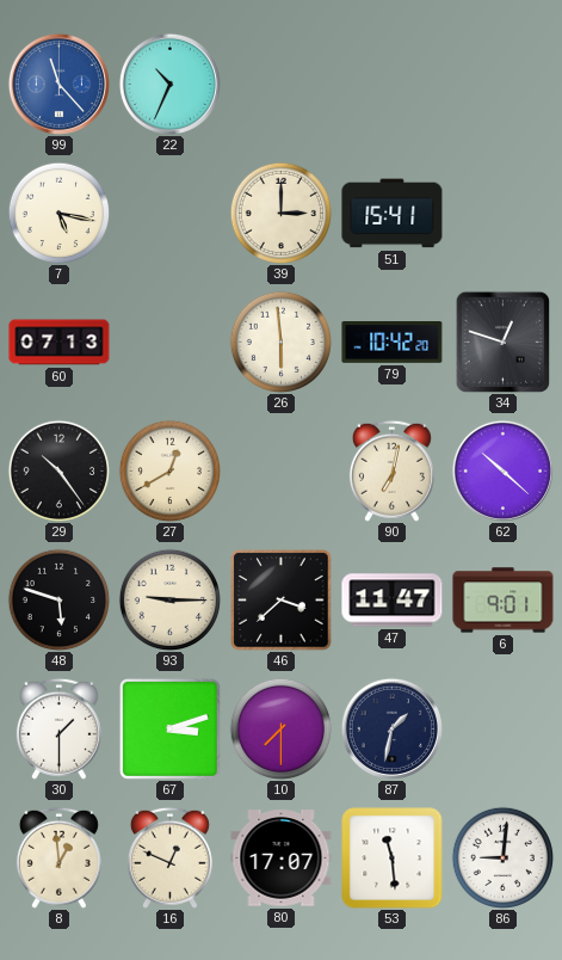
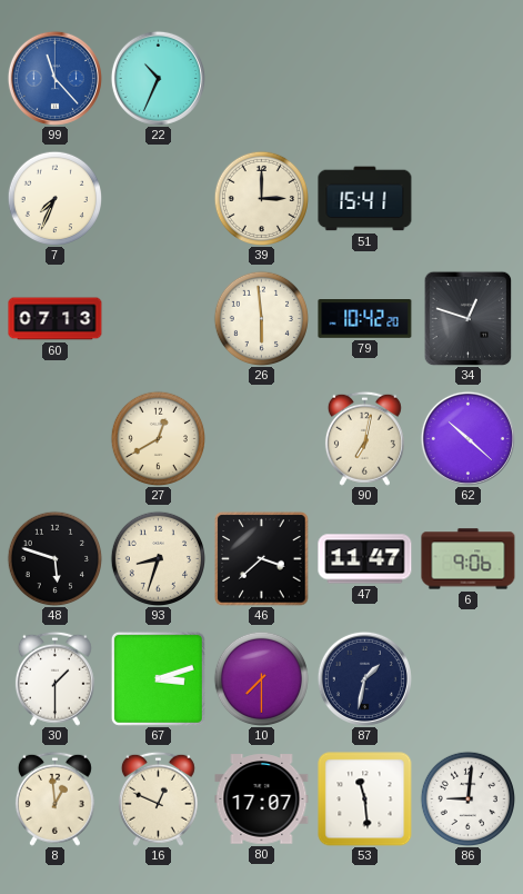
7: 5:17 -> 7:34
29: 10:24 -> none
93: 9:15 -> 8:33
6: 9:01 -> 9:06
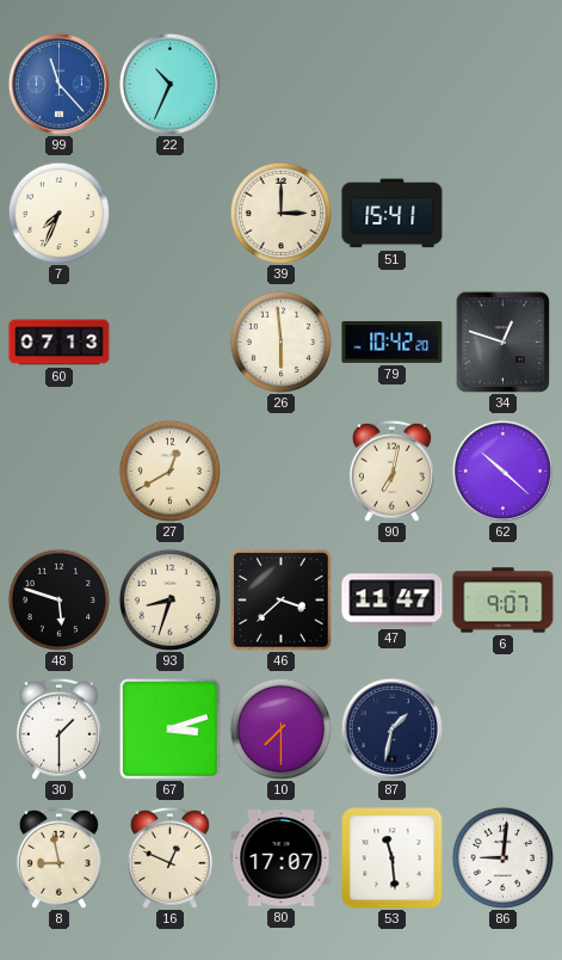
6: 9:06 -> 9:07
8: 12:59 -> 8:58
